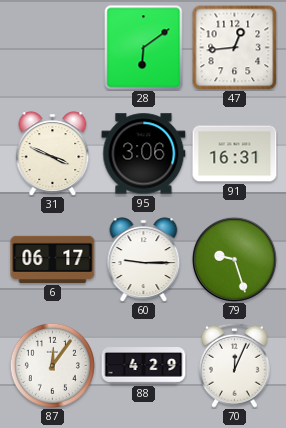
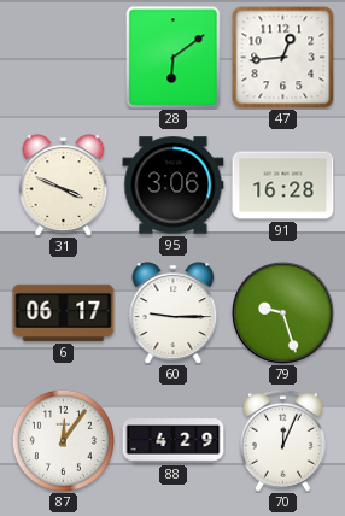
91: 16:31 -> 16:28
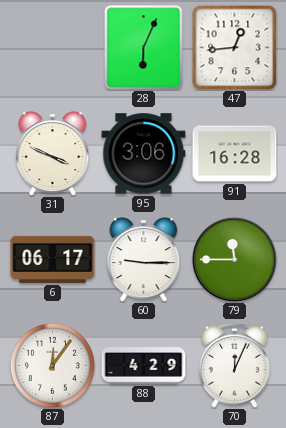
28: 6:09 -> 6:04
79: 9:27 -> 11:45
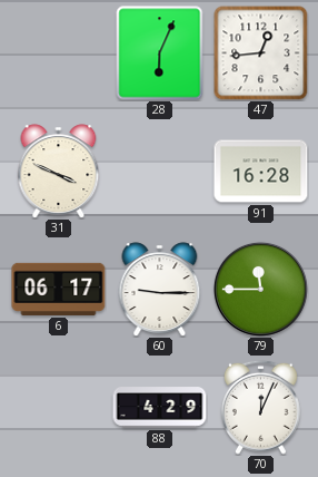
95: 3:06 -> none
87: 12:06 -> none
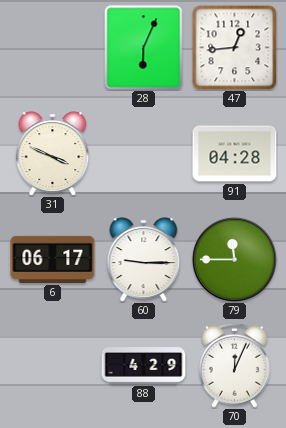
91: 16:28 -> 04:28
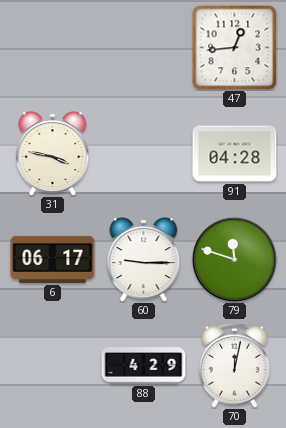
28: 6:04 -> none
31: 3:49 -> 3:47
79: 11:45 -> 11:48
70: 12:04 -> 12:02
